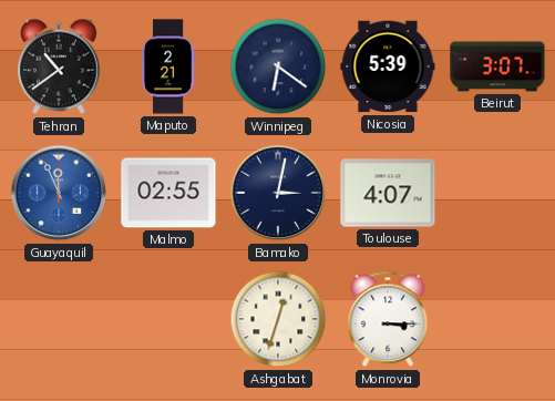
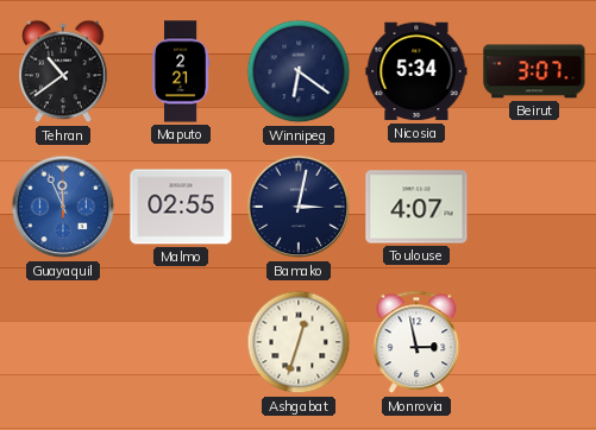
Nicosia: 5:39 -> 5:34
Monrovia: 3:15 -> 2:58
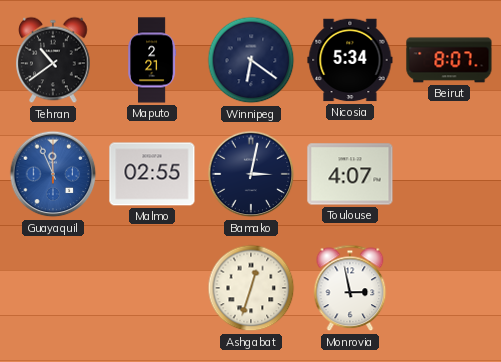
Beirut: 3:07 -> 8:07
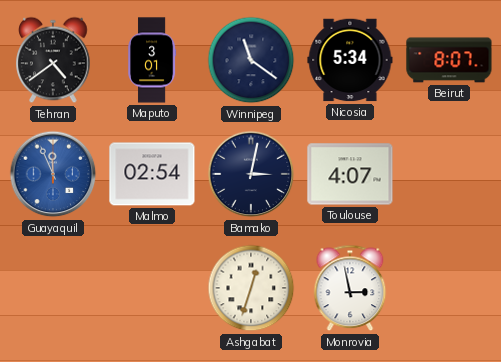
Tehran: 10:39 -> 4:39
Maputo: 2:21 -> 3:01
Winnipeg: 6:21 -> 11:21
Malmo: 02:55 -> 02:54
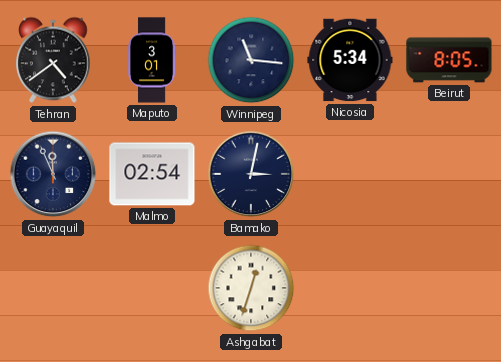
Winnipeg: 11:21 -> 11:16
Beirut: 8:07 -> 8:05
Guayaquil dial: blue -> navy
Toulouse: 4:07 -> none
Monrovia: 2:58 -> none
